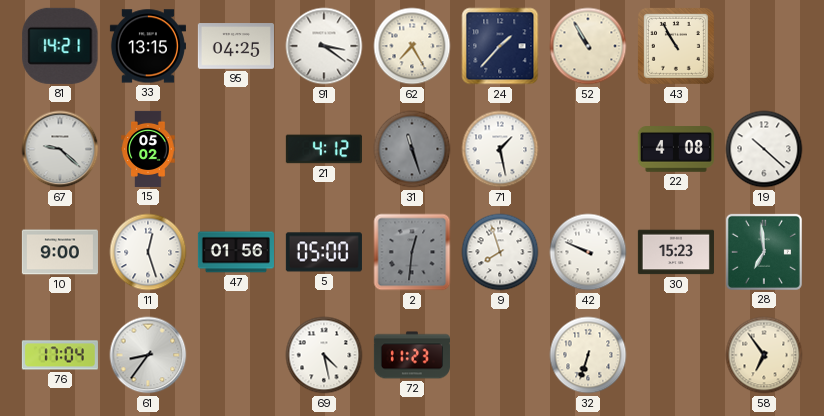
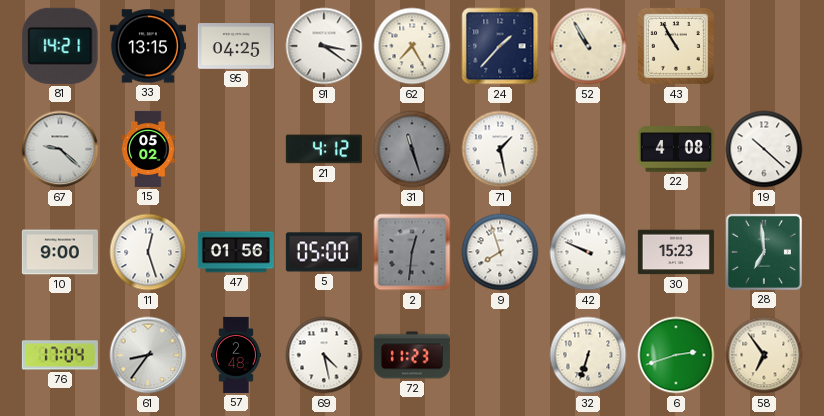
57: none -> 2:48
6: none -> 2:42
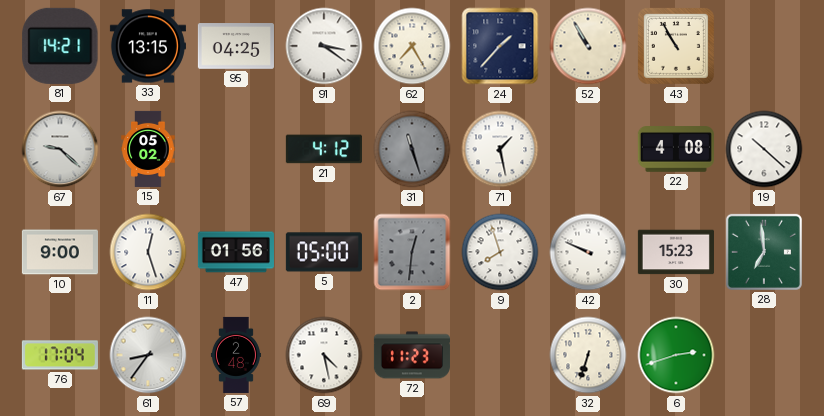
58: 6:54 -> none
